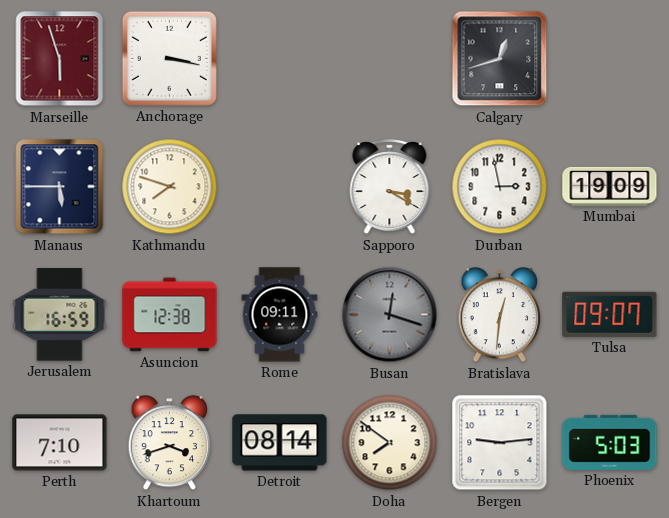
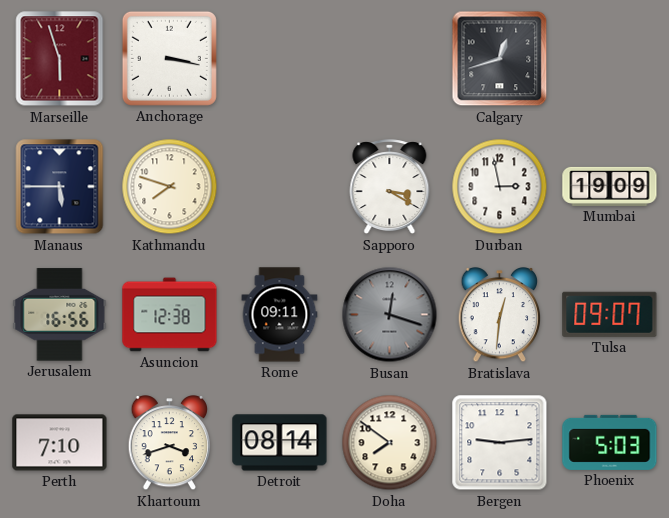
Jerusalem: 16:59 -> 16:56
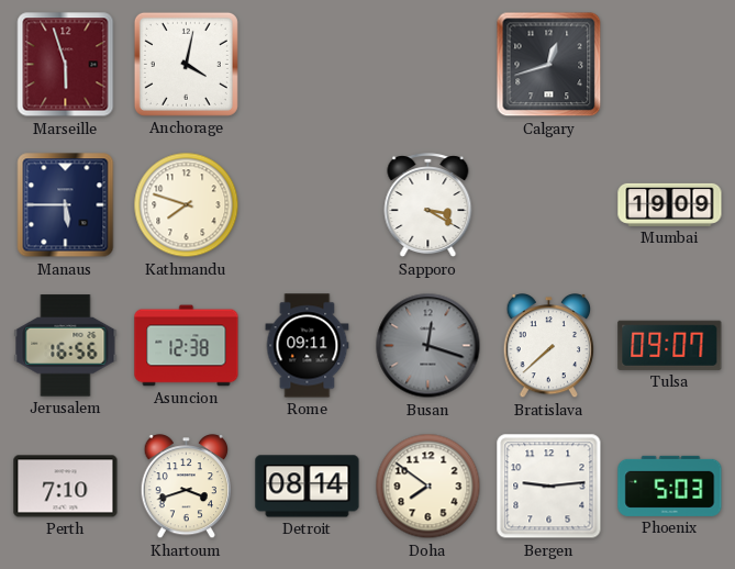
Anchorage: 3:17 -> 4:02
Durban: 2:58 -> none
Bratislava: 12:31 -> 7:38
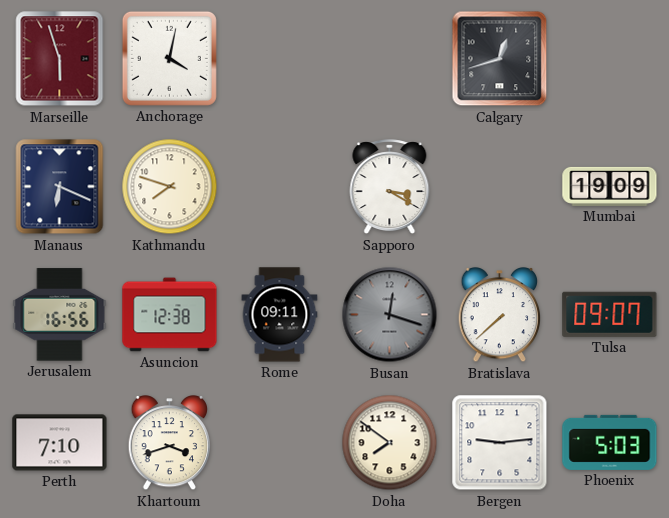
Manaus: 5:45 -> 6:19
Detroit: 08:14 -> none
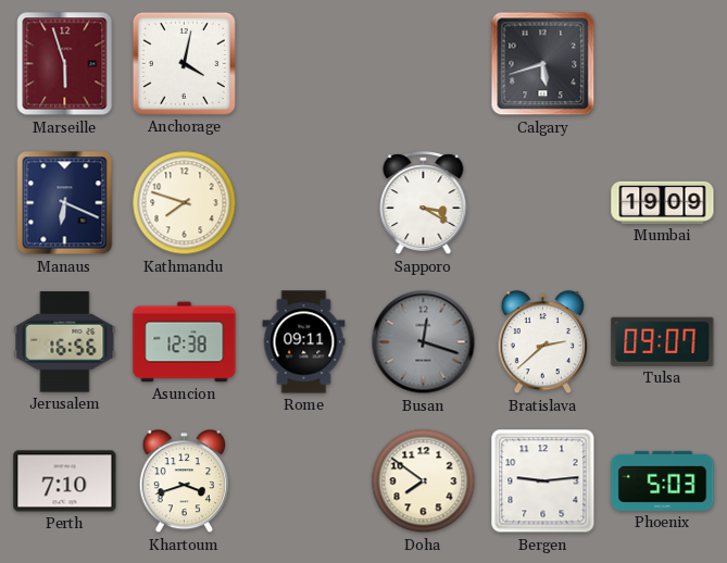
Calgary: 12:42 -> 5:42
Bratislava: 7:38 -> 2:38
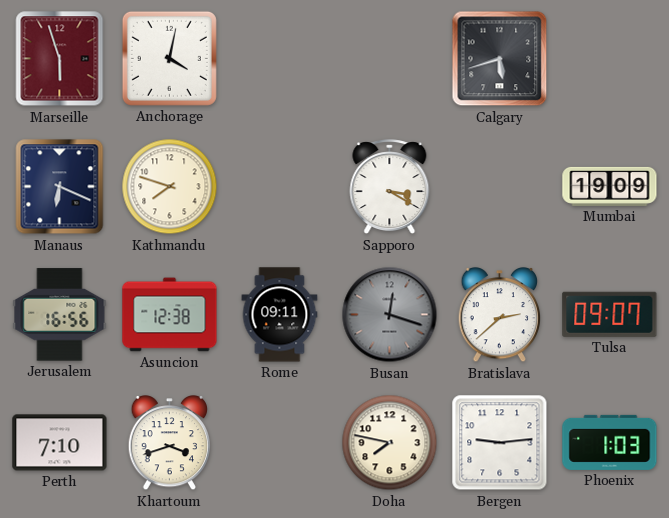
Doha: 7:51 -> 7:47
Phoenix: 5:03 -> 1:03
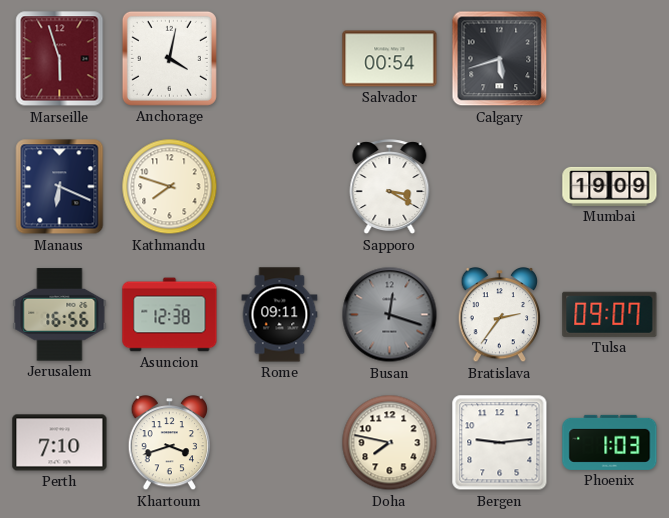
Salvador: none -> 00:54
Bratislava: 2:38 -> 2:36
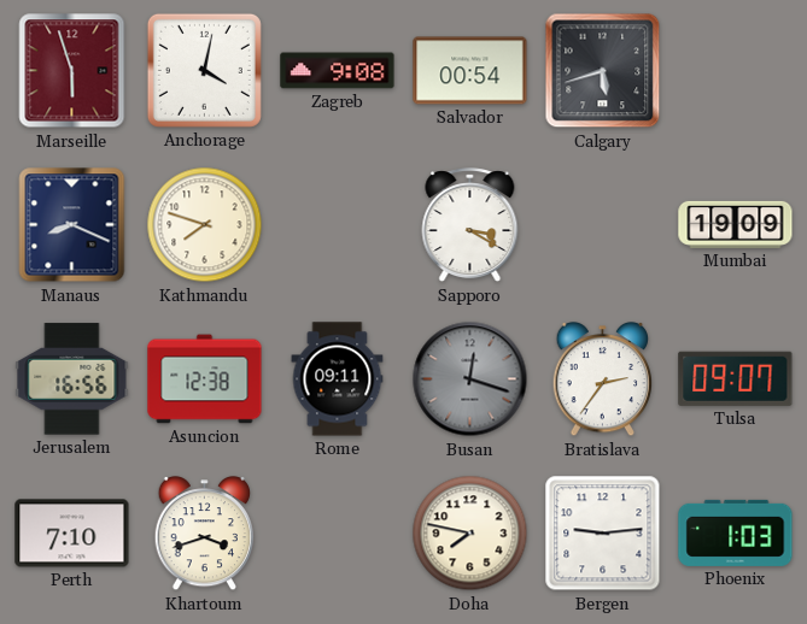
Zagreb: none -> 9:08
Manaus: 6:19 -> 8:19
